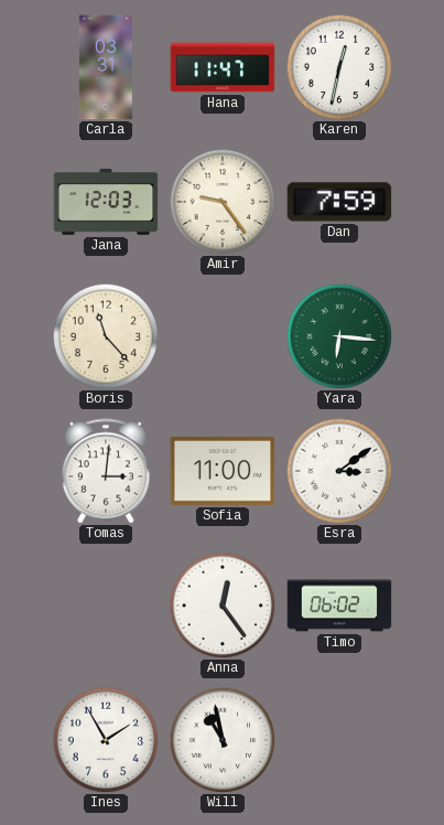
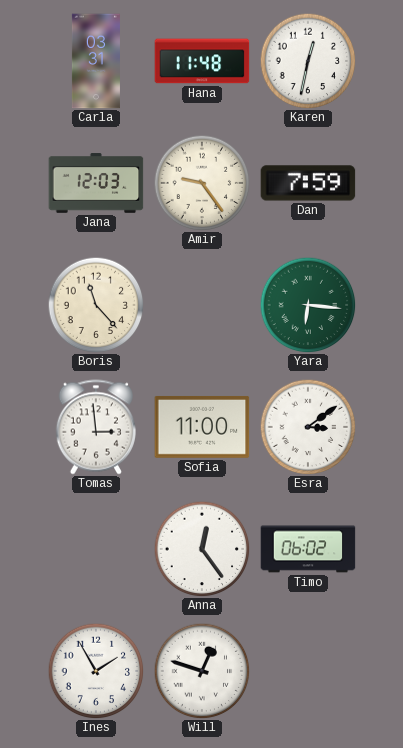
Hana: 11:47 -> 11:48
Tomas: 3:01 -> 2:59
Will: 10:58 -> 12:48
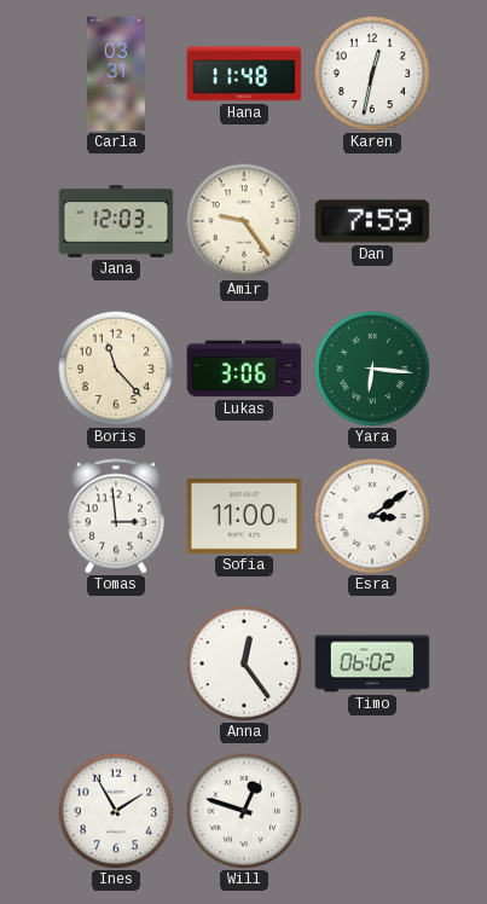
Lukas: none -> 3:06
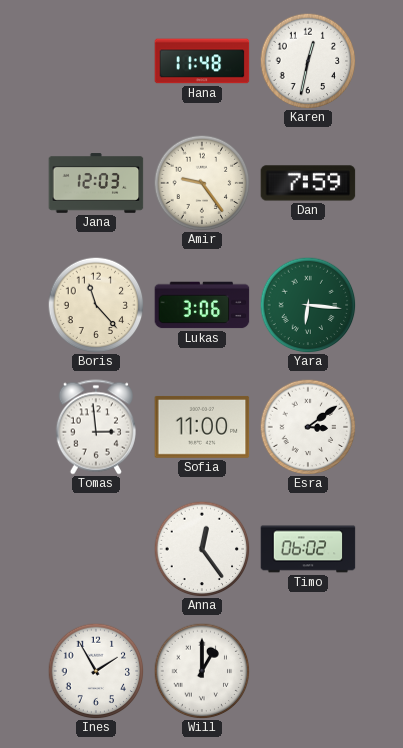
Carla: 03:31 -> none
Will: 12:48 -> 1:00
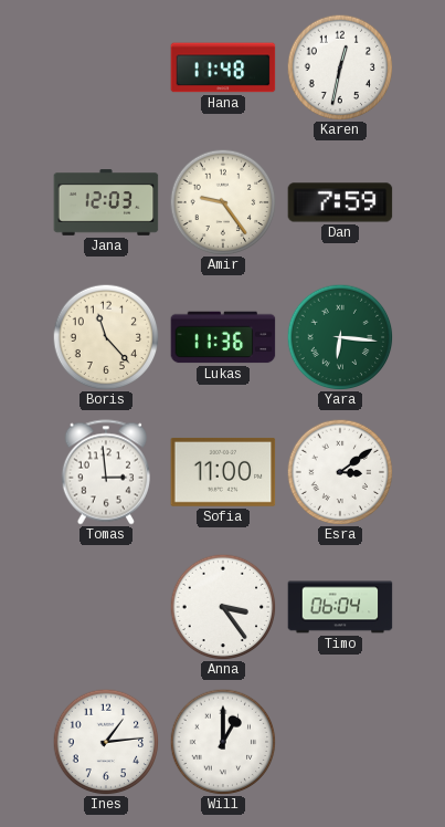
Lukas: 3:06 -> 11:36
Anna: 12:24 -> 3:24
Timo: 06:02 -> 06:04
Ines: 1:55 -> 1:14
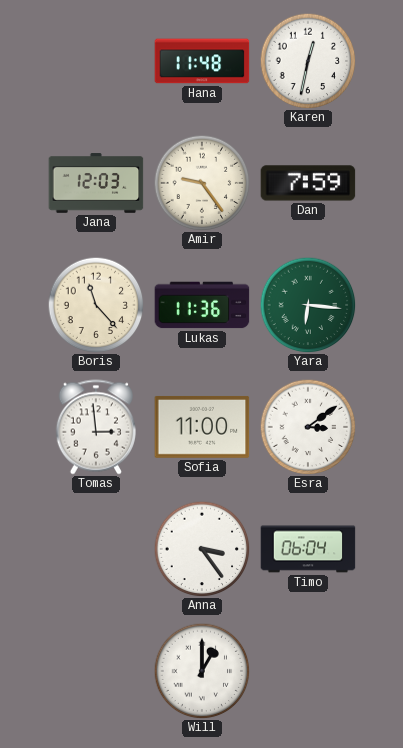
Ines: 1:14 -> none
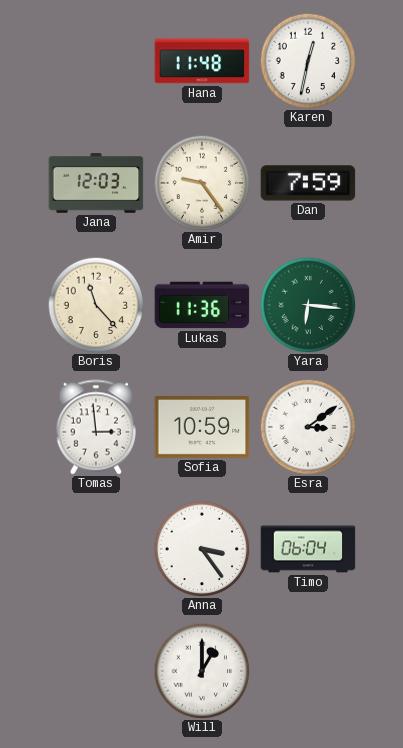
Sofia: 11:00 -> 10:59
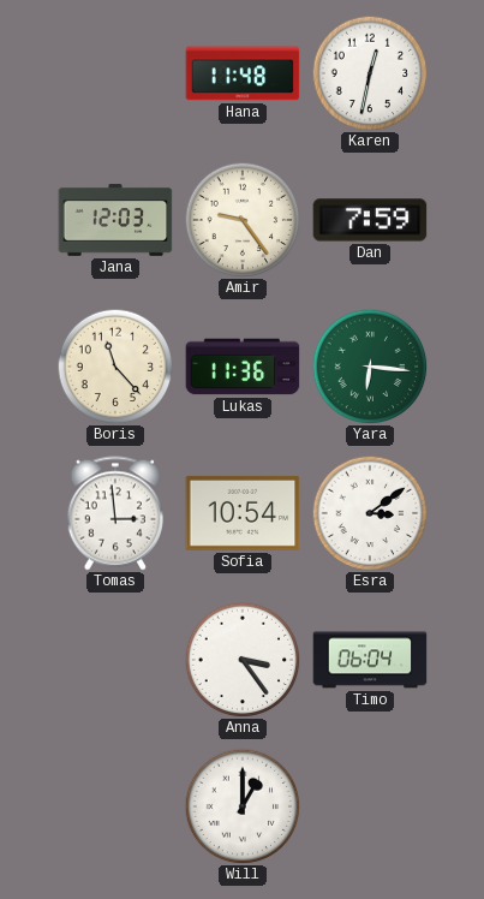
Sofia: 10:59 -> 10:54
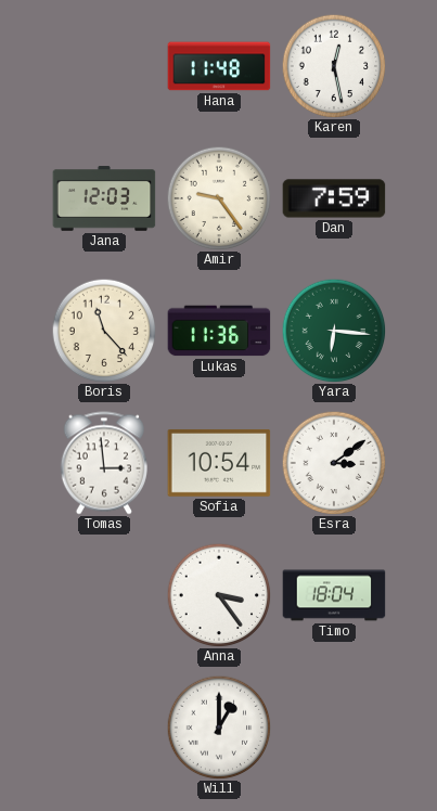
Karen: 12:32 -> 12:28
Timo: 06:04 -> 18:04
